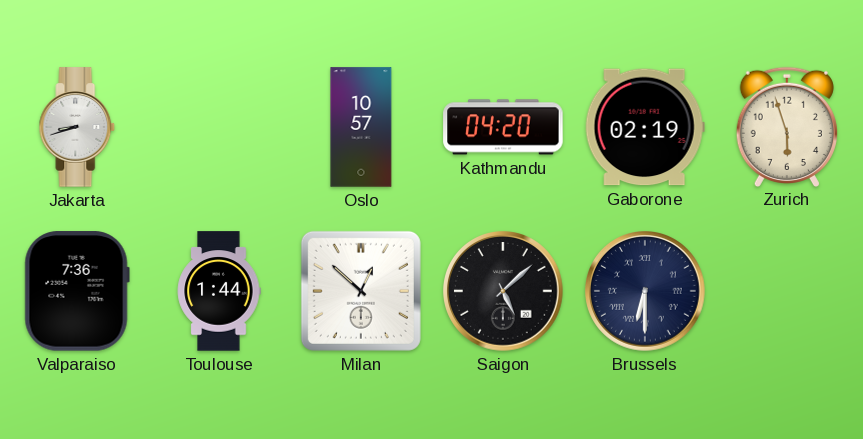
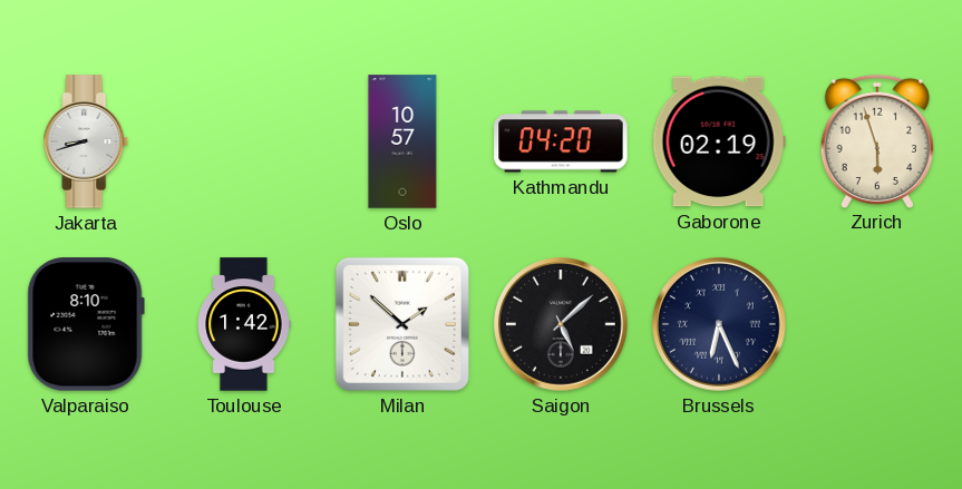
Valparaiso: 7:36 -> 8:10
Toulouse: 1:44 -> 1:42
Milan: 12:52 -> 1:52
Brussels: 6:30 -> 6:26
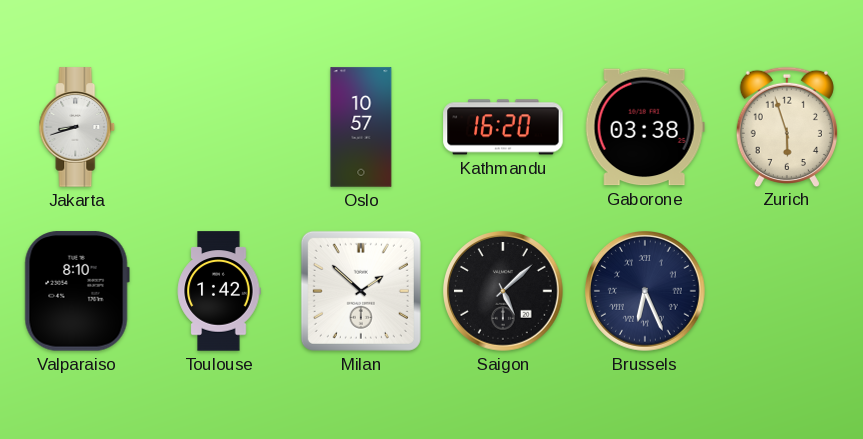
Kathmandu: 04:20 -> 16:20
Gaborone: 02:19 -> 03:38
